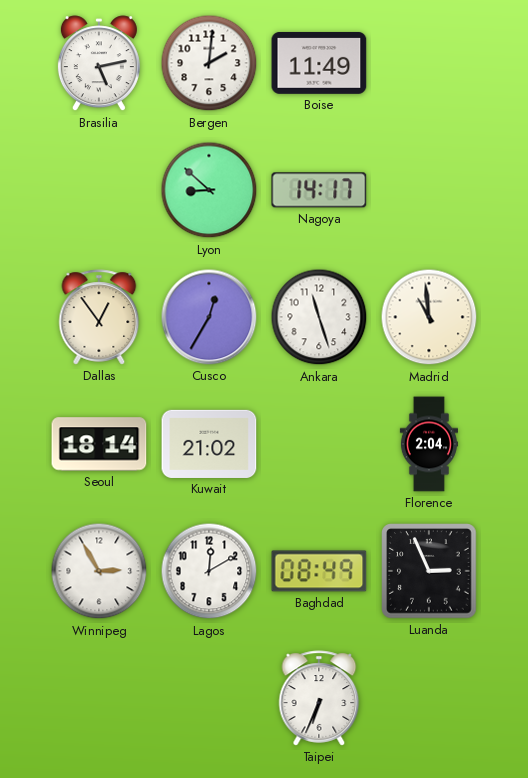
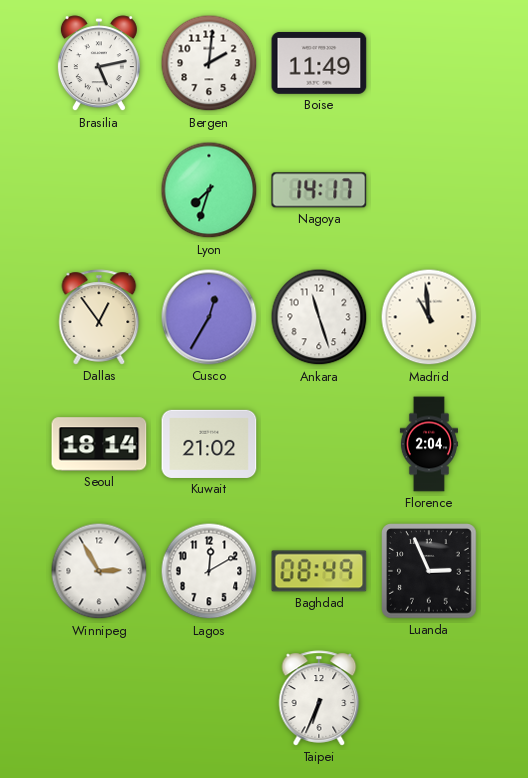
Lyon: 8:52 -> 7:33
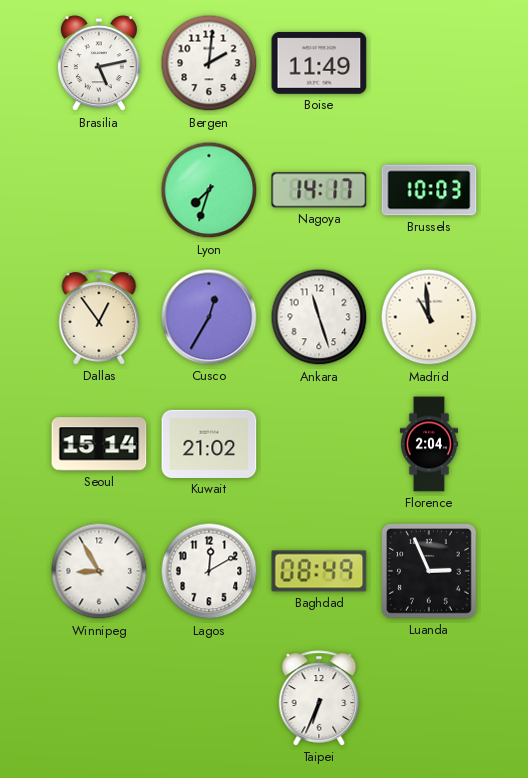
Brussels: none -> 10:03
Seoul: 18:14 -> 15:14
Winnipeg: 2:55 -> 8:55
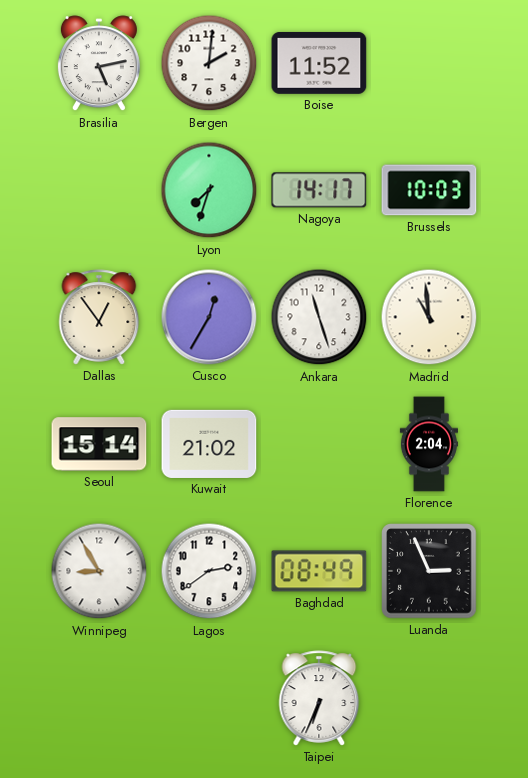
Boise: 11:49 -> 11:52
Lagos: 12:10 -> 2:39
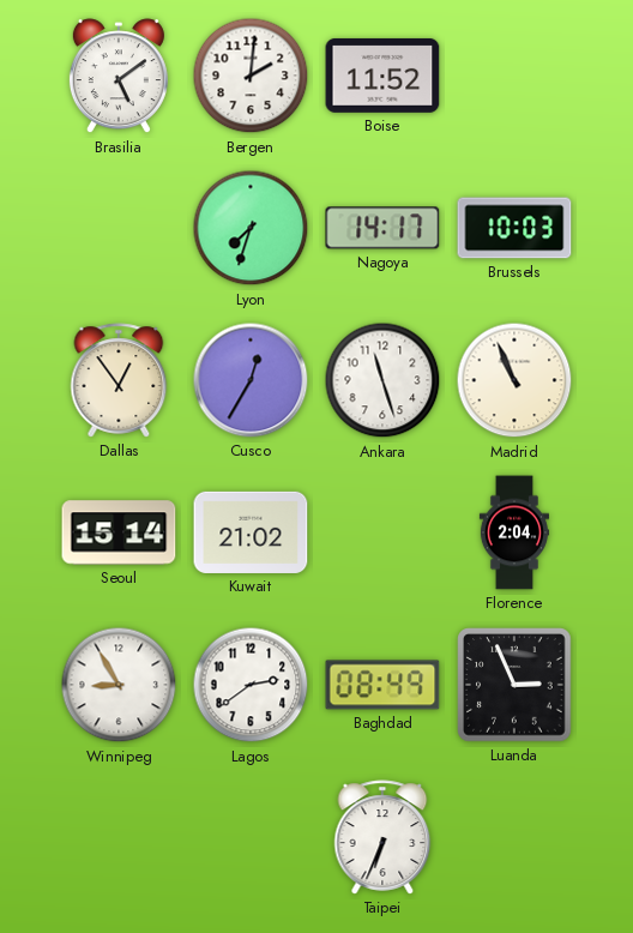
Brasilia: 5:13 -> 5:09
Madrid: 10:59 -> 10:56
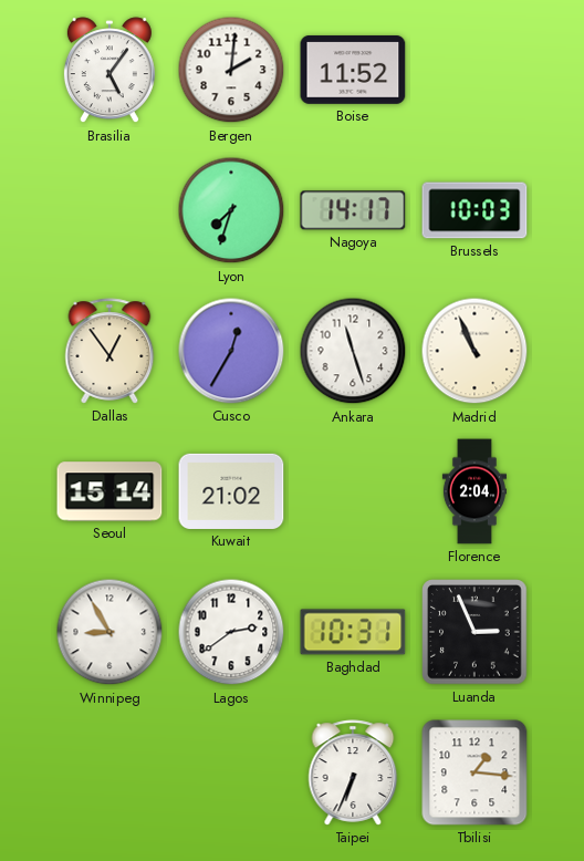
Brasilia: 5:09 -> 5:06
Baghdad: 08:49 -> 10:31
Tbilisi: none -> 1:16
